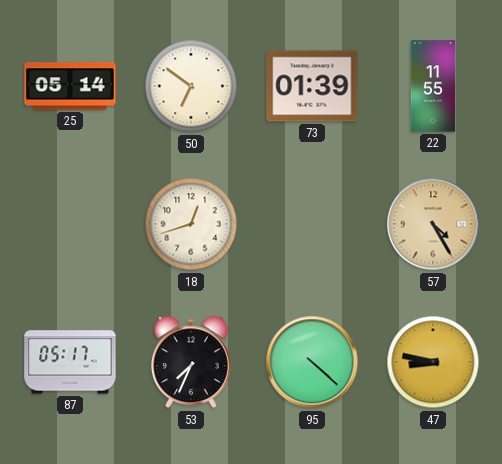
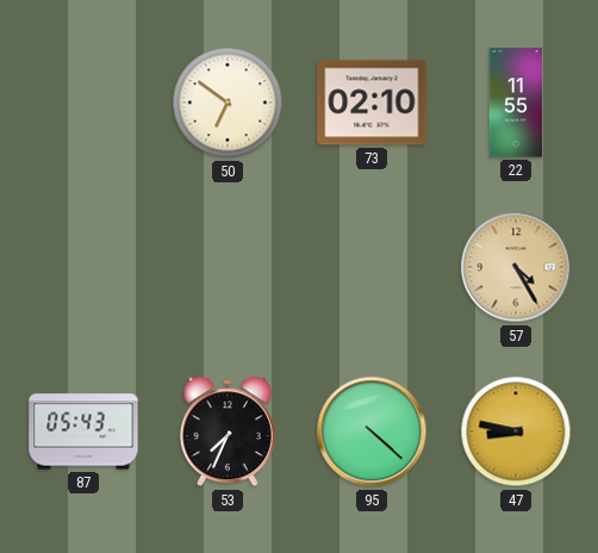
25: 05:14 -> none
73: 01:39 -> 02:10
18: 12:42 -> none
87: 05:17 -> 05:43
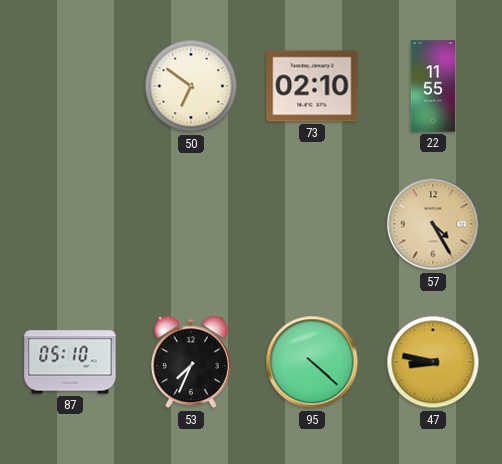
87: 05:43 -> 05:10
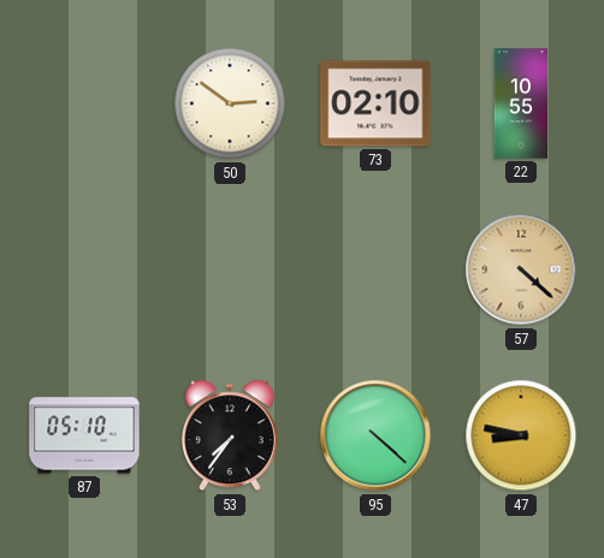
50: 6:51 -> 2:51
22: 11:55 -> 10:55
57: 4:25 -> 4:22
53: 7:34 -> 7:36
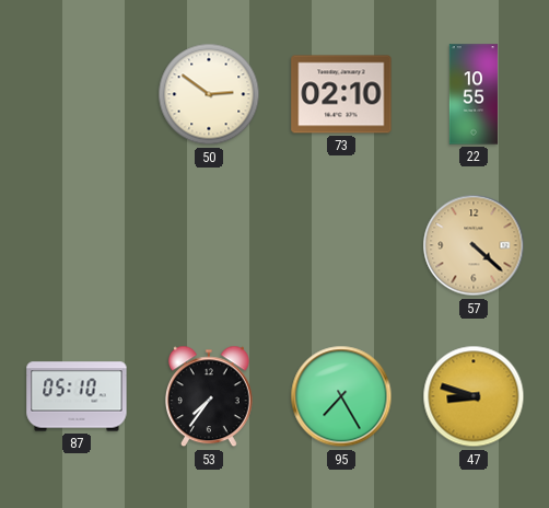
95: 4:22 -> 7:25
47: 8:47 -> 8:48
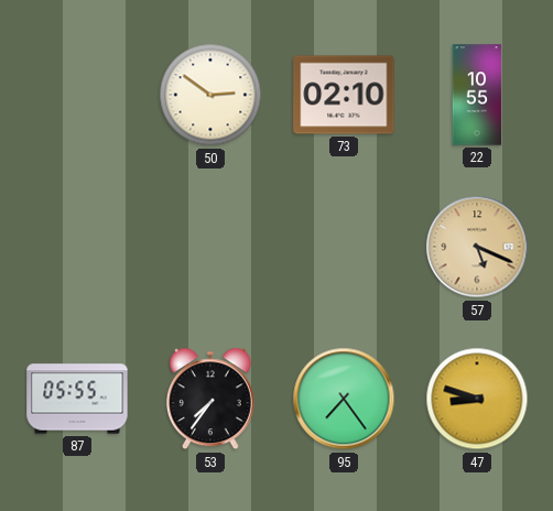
57: 4:22 -> 5:19
87: 05:10 -> 05:55
95: 7:25 -> 7:24
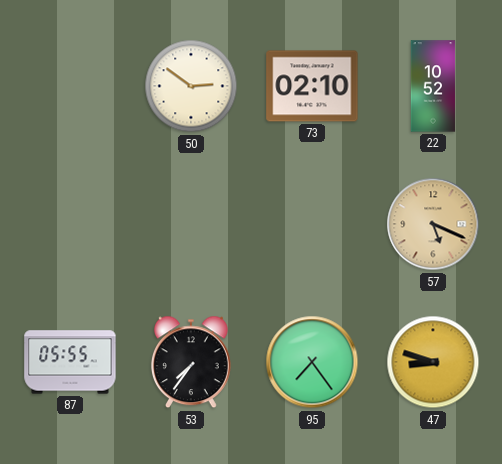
22: 10:55 -> 10:52
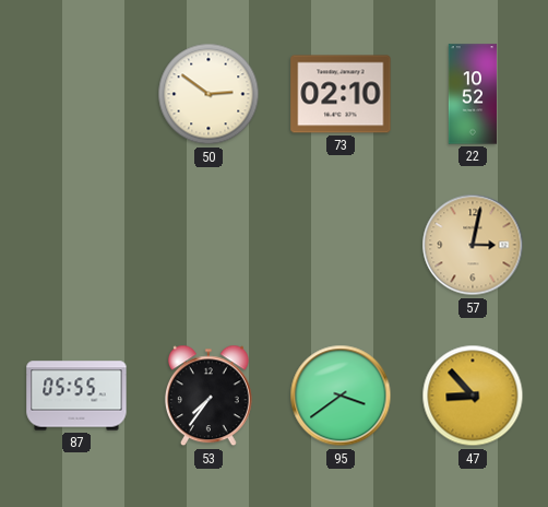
57: 5:19 -> 3:02
95: 7:24 -> 3:39
47: 8:48 -> 8:53
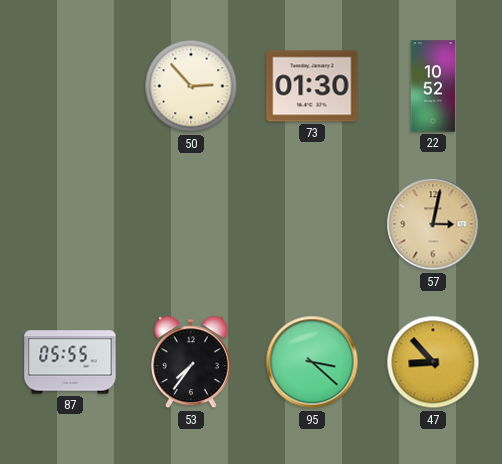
50: 2:51 -> 2:53
73: 02:10 -> 01:30
95: 3:39 -> 3:22
